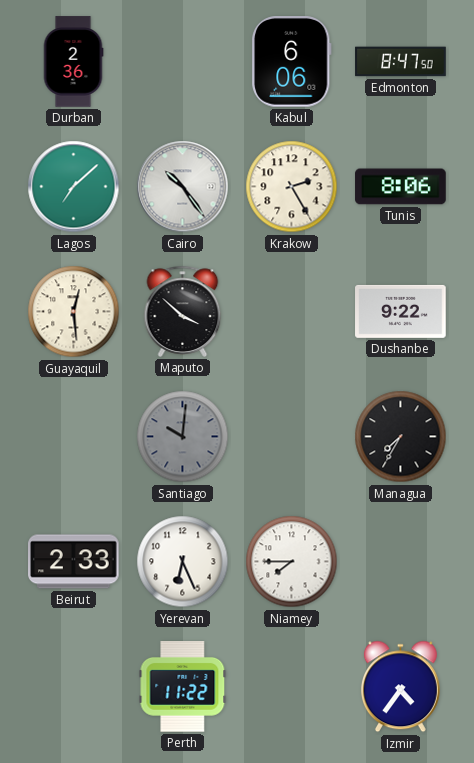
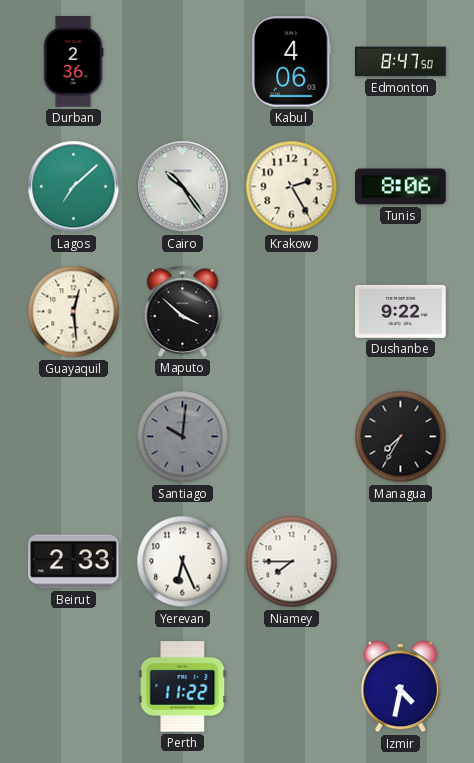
Kabul: 6:06 -> 4:06
Izmir: 4:36 -> 4:32
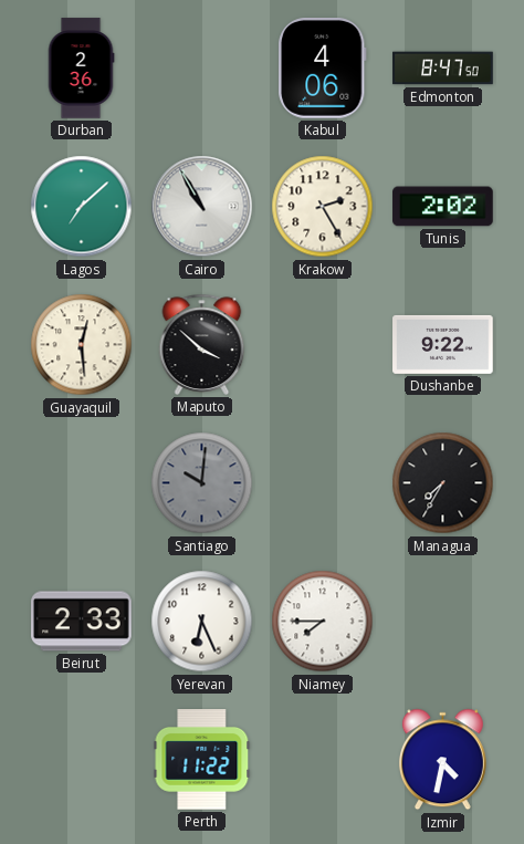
Cairo: 10:24 -> 10:55
Tunis: 8:06 -> 2:02
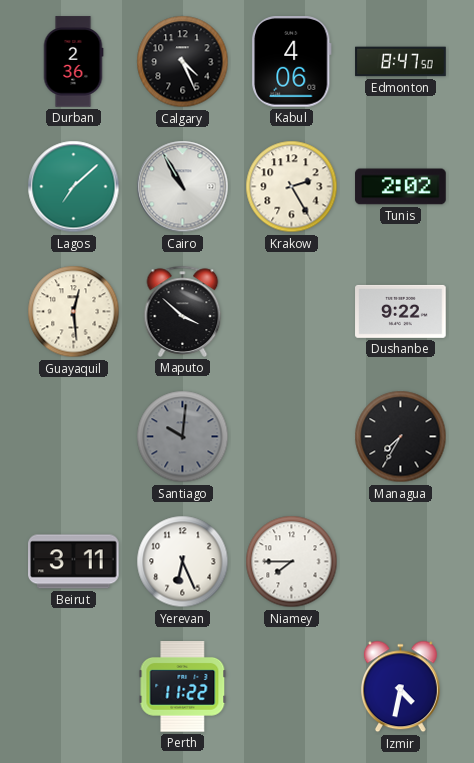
Calgary: none -> 4:26
Beirut: 2:33 -> 3:11
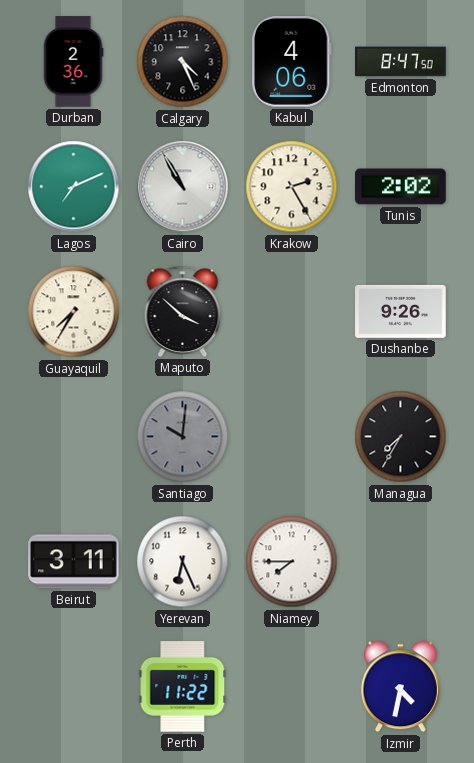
Lagos: 7:08 -> 7:11
Guayaquil: 12:29 -> 7:35
Dushanbe: 9:22 -> 9:26
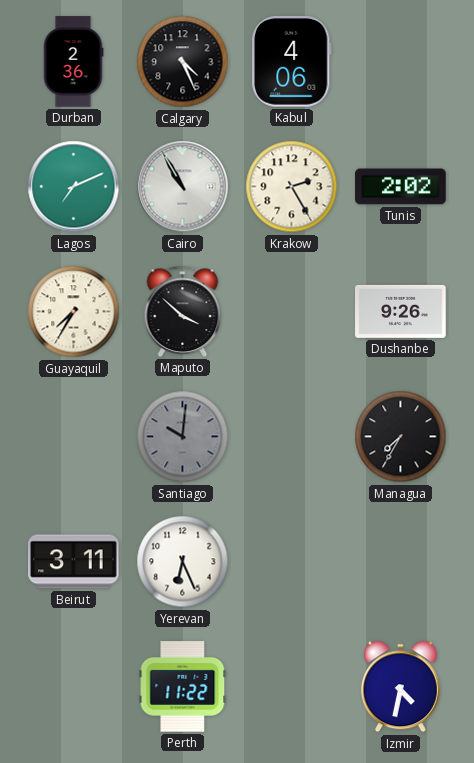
Edmonton: 8:47 -> none
Niamey: 7:45 -> none
